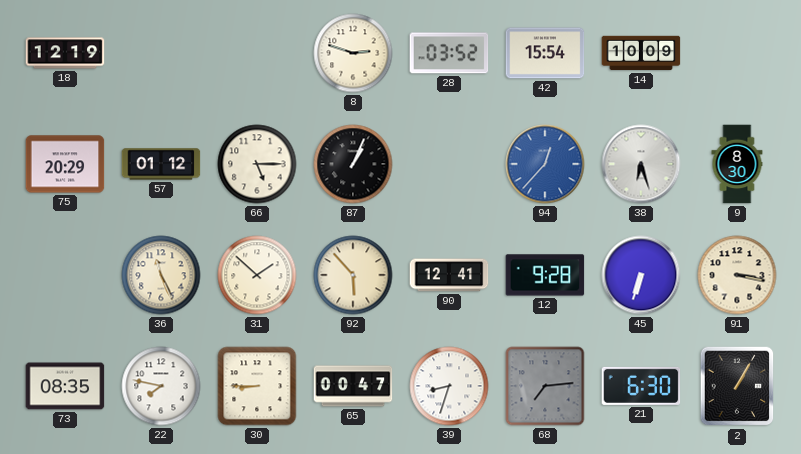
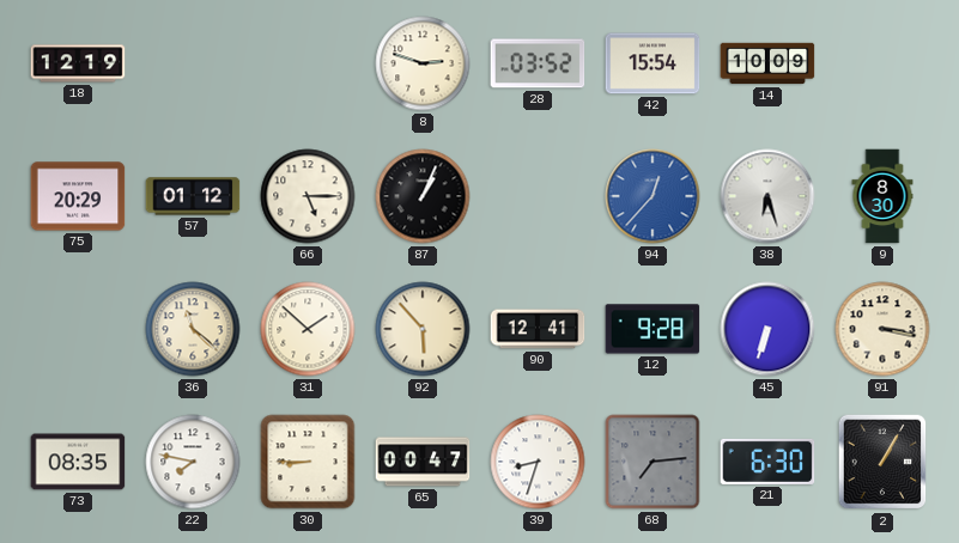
36: 11:26 -> 11:22
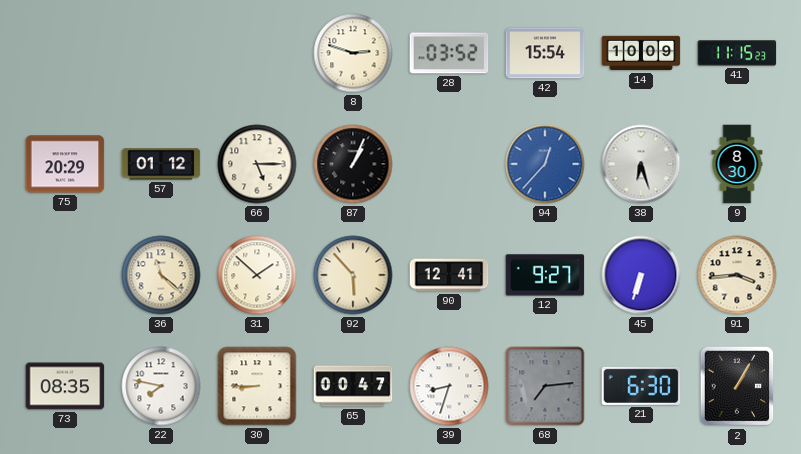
18: 12:19 -> none
41: none -> 11:15
12: 9:28 -> 9:27
91: 3:17 -> 3:44
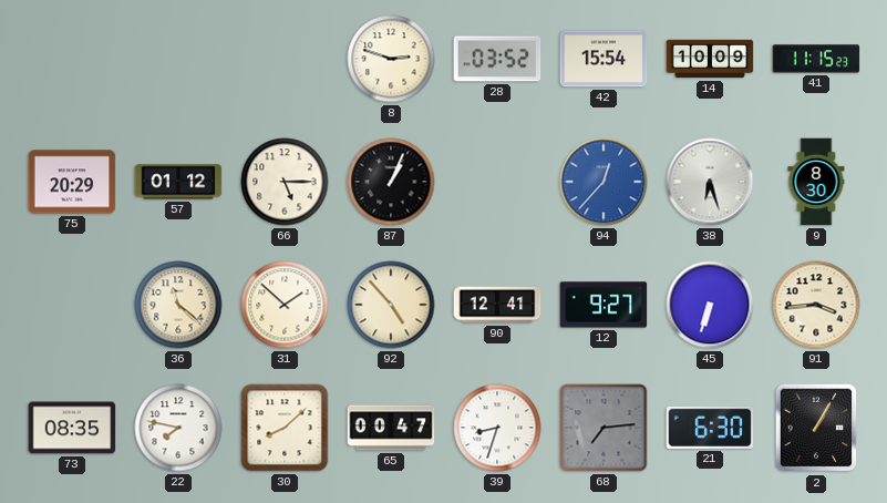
92: 5:53 -> 4:53
30: 8:45 -> 8:08
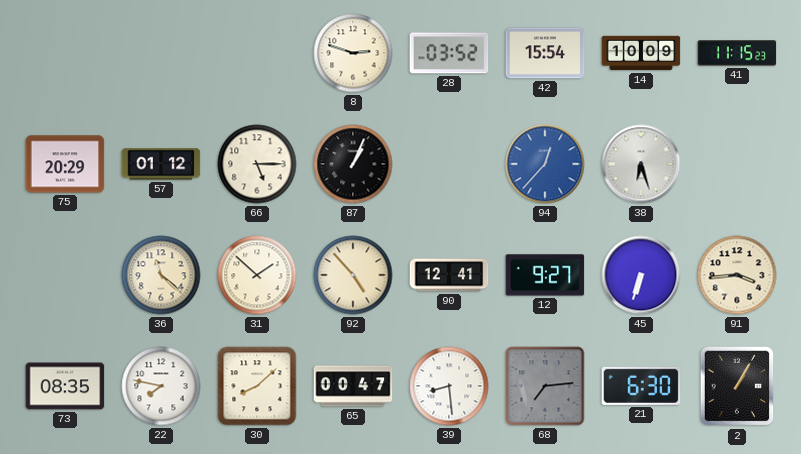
9: 8:30 -> none
39: 8:33 -> 8:29
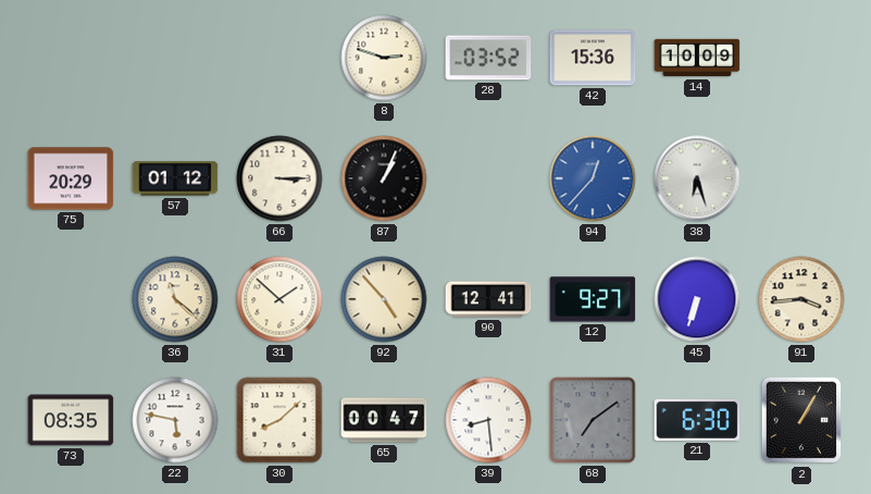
42: 15:54 -> 15:36
41: 11:15 -> none
66: 5:15 -> 3:15
22: 7:47 -> 5:47
68: 7:14 -> 7:09
